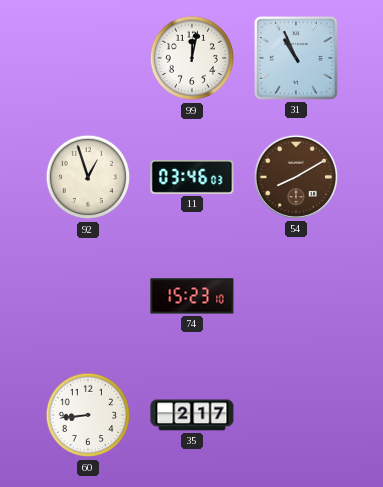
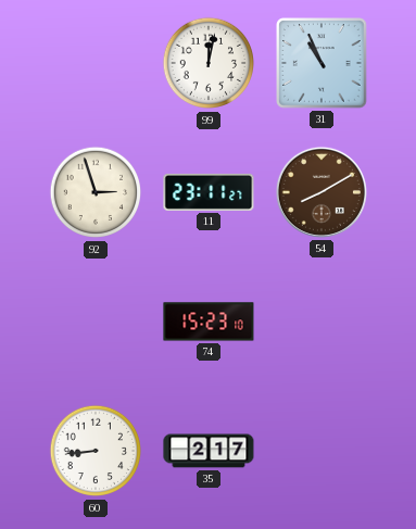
92: 12:57 -> 2:57
11: 03:46 -> 23:11
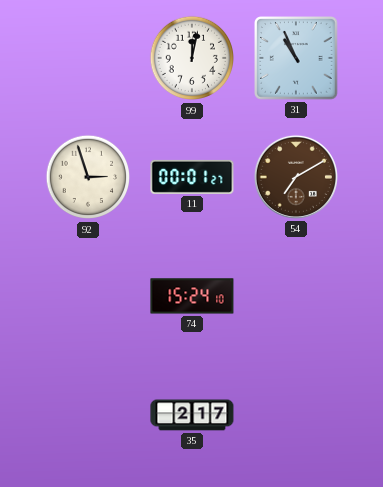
11: 23:11 -> 00:01
54: 8:10 -> 7:10
74: 15:23 -> 15:24
60: 8:44 -> none
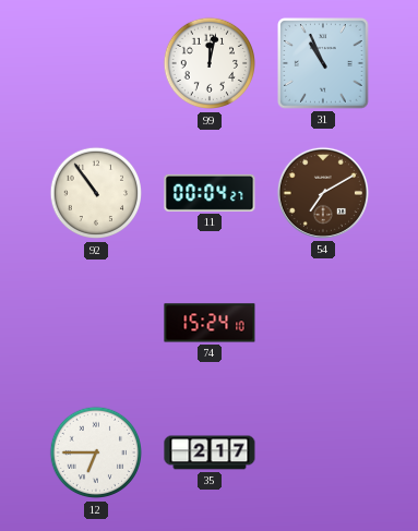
92: 2:57 -> 10:54
11: 00:01 -> 00:04
12: none -> 6:45
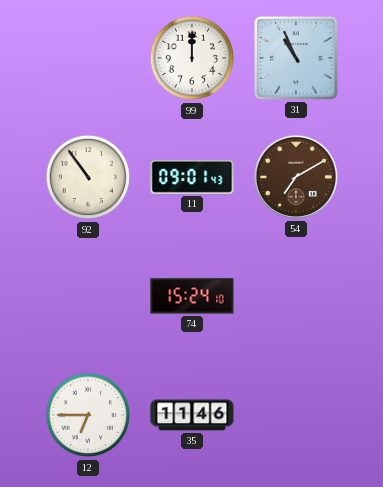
99: 12:02 -> 12:00
11: 00:04 -> 09:01
35: 2:17 -> 11:46
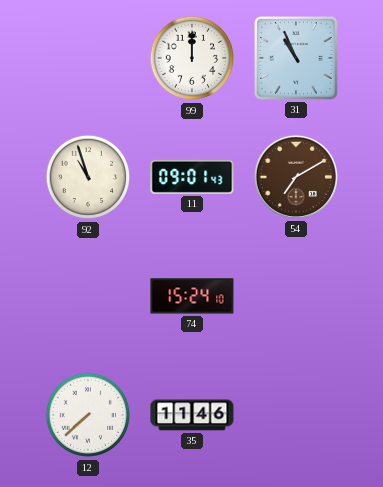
92: 10:54 -> 10:57
12: 6:45 -> 7:38
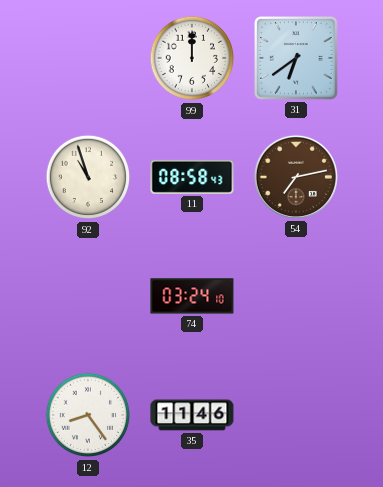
31: 10:56 -> 6:39
11: 09:01 -> 08:58
54: 7:10 -> 7:13
74: 15:24 -> 03:24
12: 7:38 -> 8:24
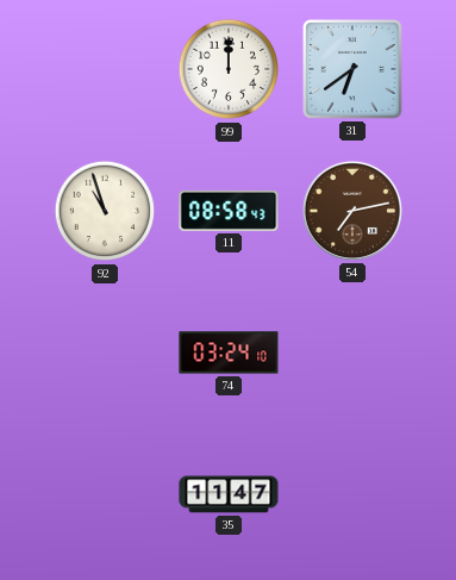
12: 8:24 -> none
35: 11:46 -> 11:47
